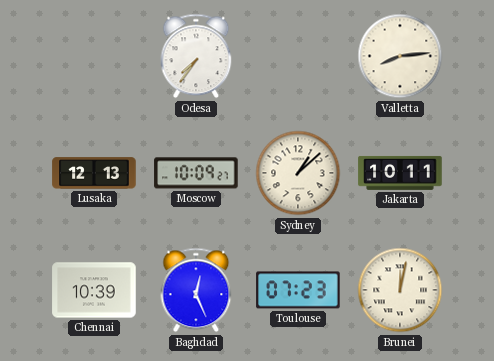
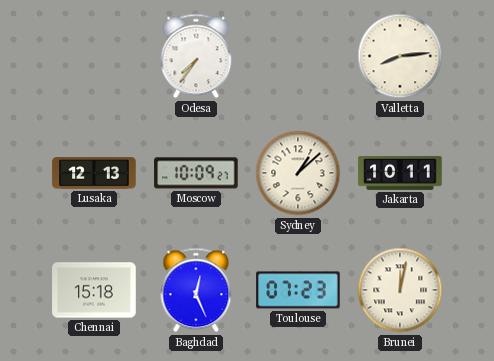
Chennai: 10:39 -> 15:18
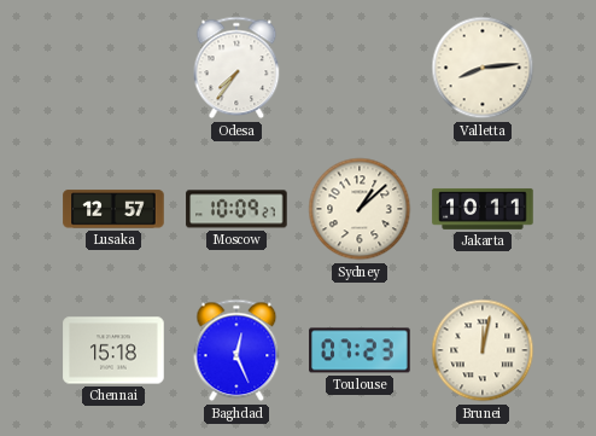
Lusaka: 12:13 -> 12:57
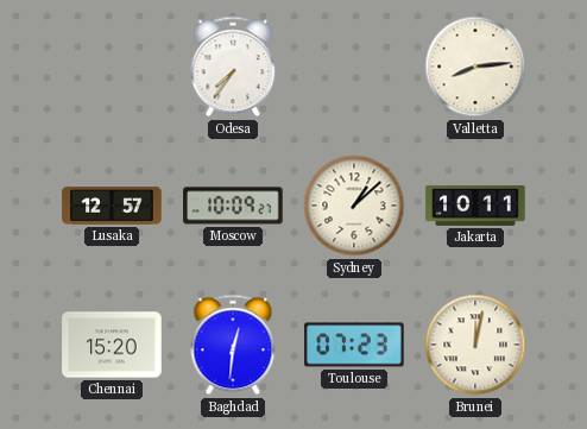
Chennai: 15:18 -> 15:20
Baghdad: 12:26 -> 12:31
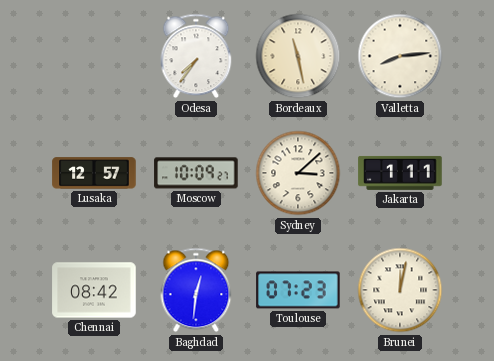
Bordeaux: none -> 11:28
Sydney: 1:08 -> 3:08
Jakarta: 10:11 -> 1:11
Chennai: 15:20 -> 08:42
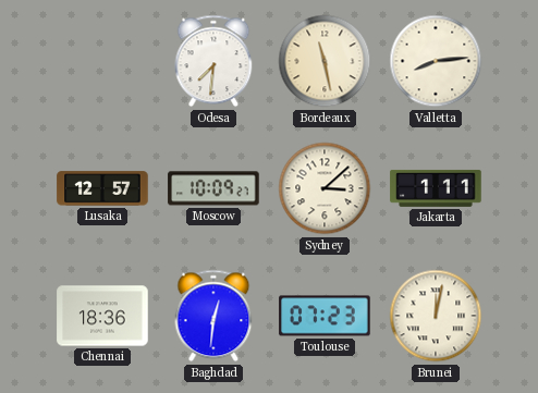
Odesa: 7:36 -> 7:31
Chennai: 08:42 -> 18:36
